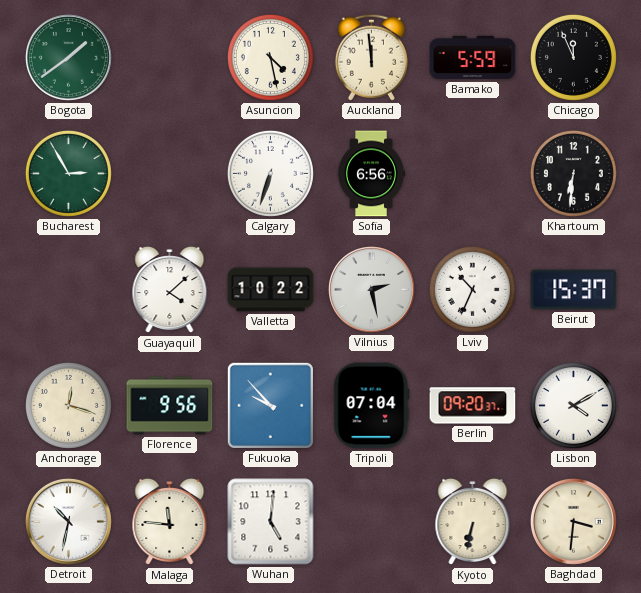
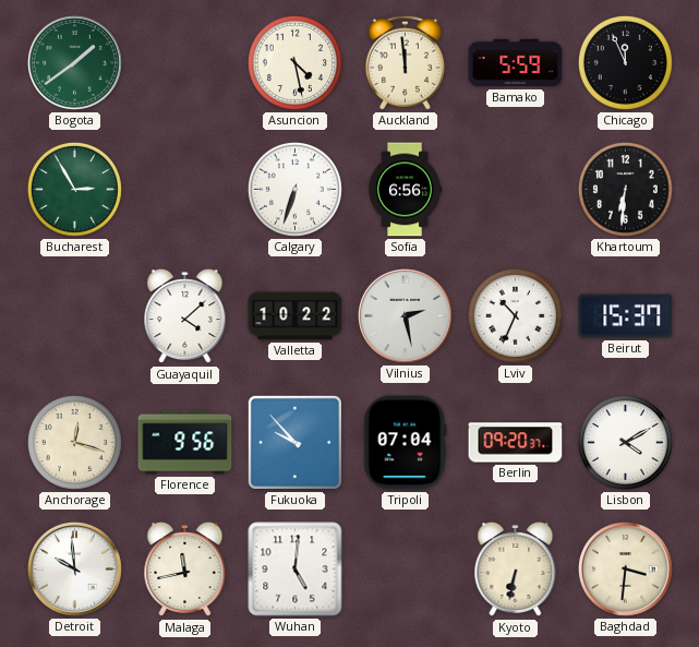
Detroit: 10:32 -> 9:59
Malaga: 11:46 -> 11:43
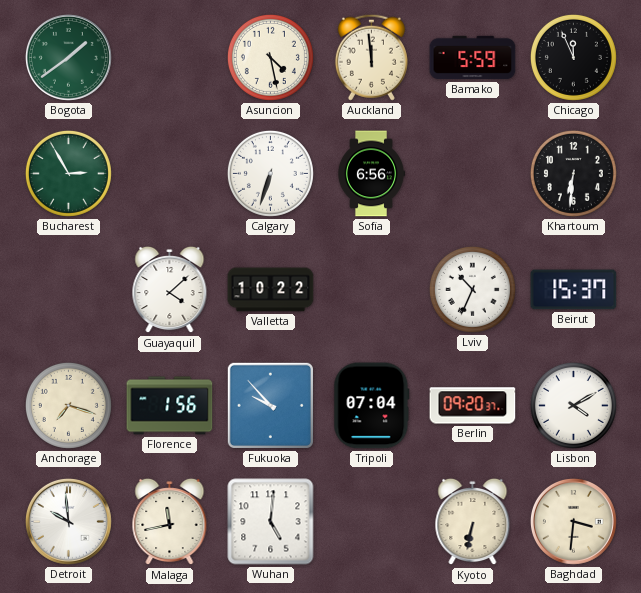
Vilnius: 2:28 -> none
Anchorage: 12:18 -> 7:18
Florence: 9:56 -> 1:56
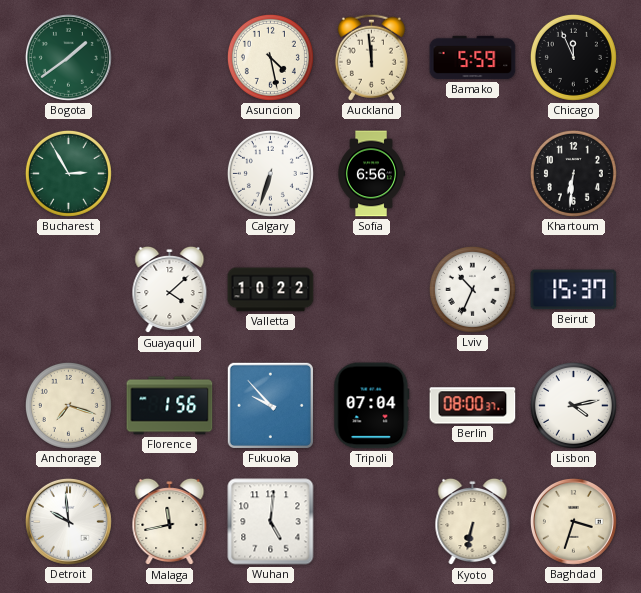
Berlin: 09:20 -> 08:00
Lisbon: 4:10 -> 4:13
Baghdad: 3:31 -> 3:33
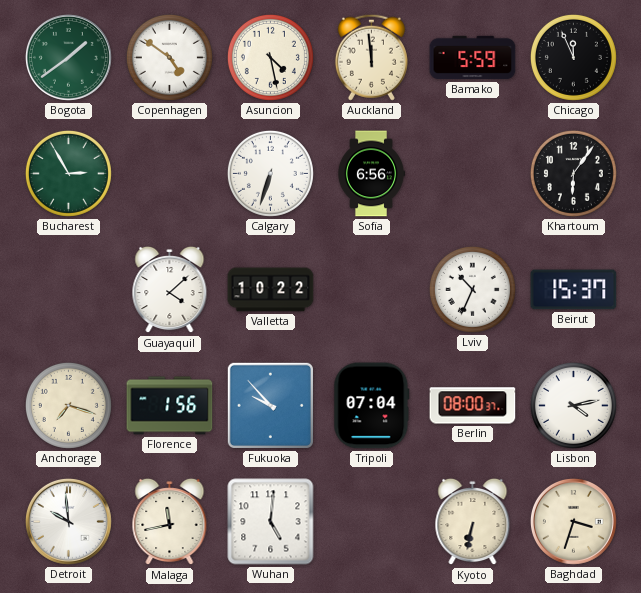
Copenhagen: none -> 4:51
Khartoum: 6:31 -> 6:06
